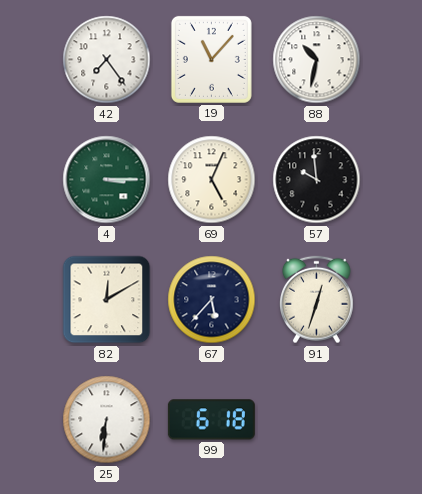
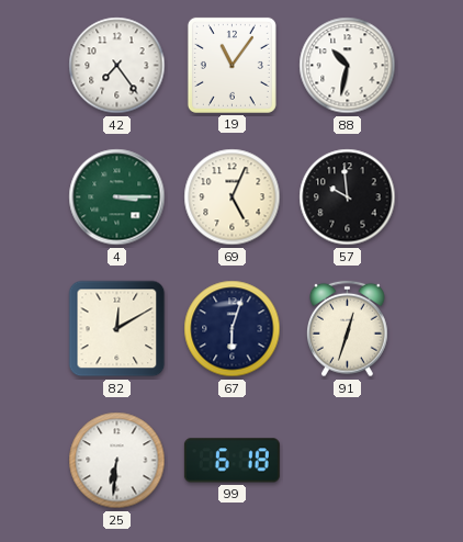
19: 11:07 -> 11:06
67: 5:37 -> 6:03
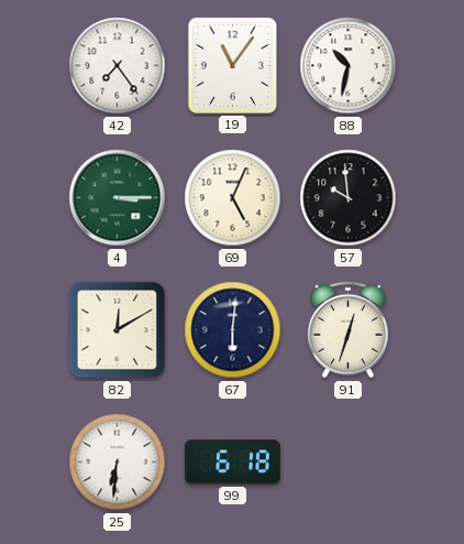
67: 6:03 -> 6:01
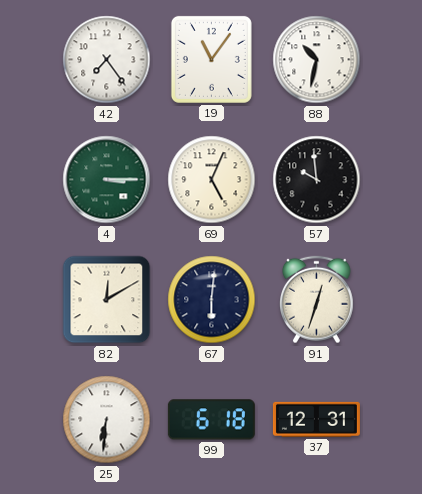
37: none -> 12:31
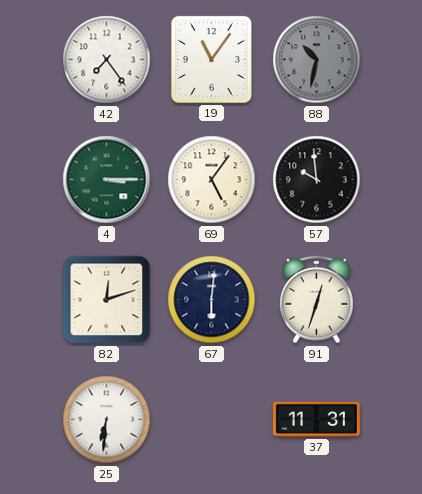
88 dial: white -> grey
69: 5:04 -> 5:06
82: 12:10 -> 12:12
99: 6:18 -> none
37: 12:31 -> 11:31
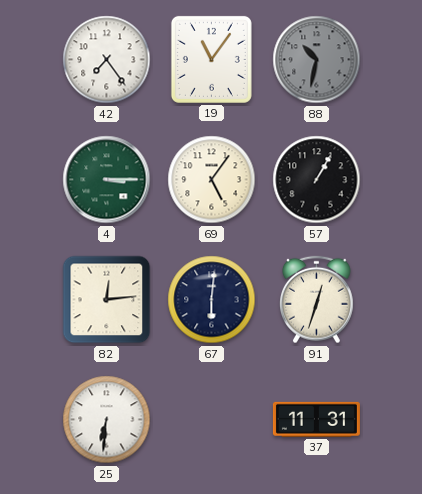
57: 9:59 -> 1:05
82: 12:12 -> 12:14
